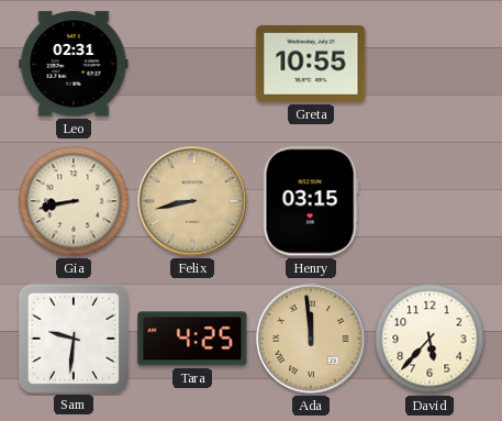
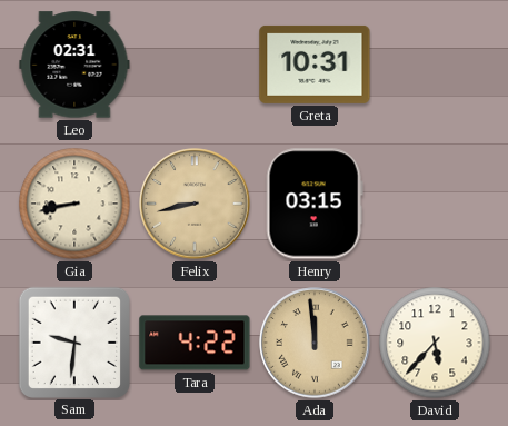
Greta: 10:55 -> 10:31
Tara: 4:25 -> 4:22
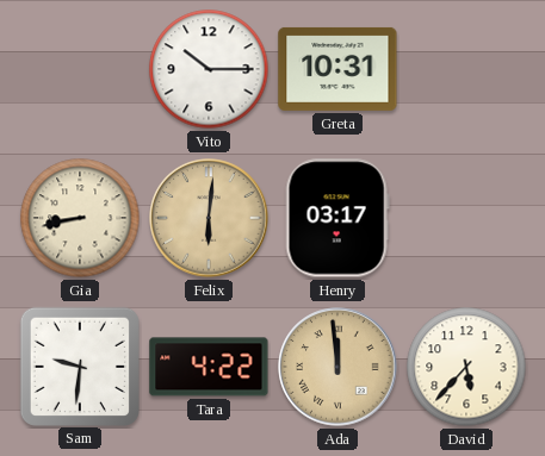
Leo: 02:31 -> none
Vito: none -> 10:15
Felix: 8:43 -> 6:01
Henry: 03:15 -> 03:17
